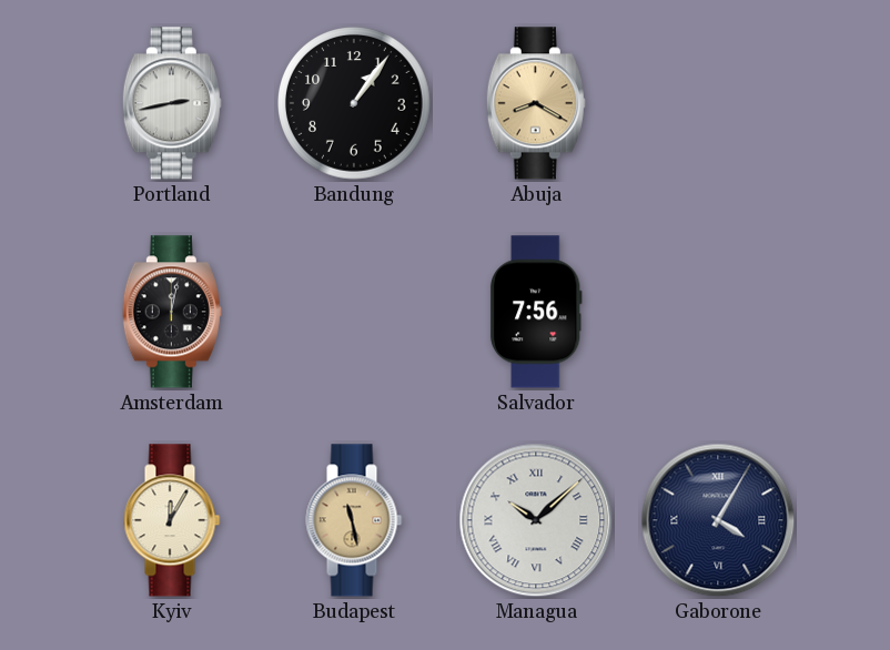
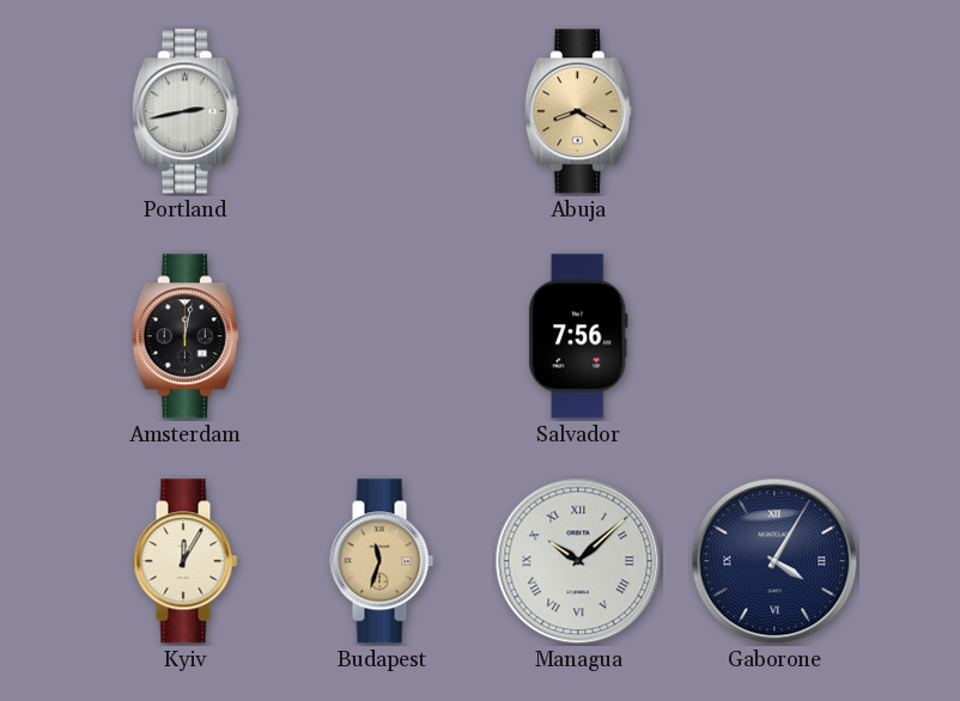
Bandung: 1:06 -> none
Budapest: 11:28 -> 11:33
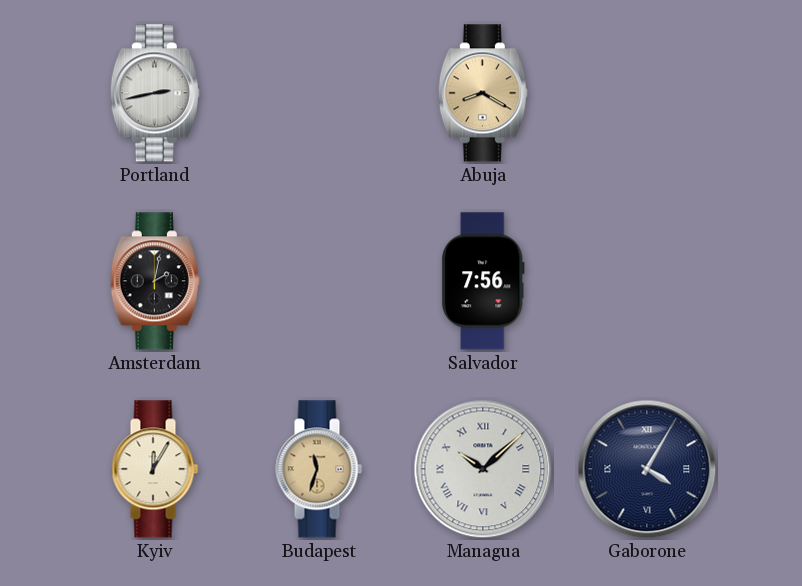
Amsterdam: 12:02 -> 2:02
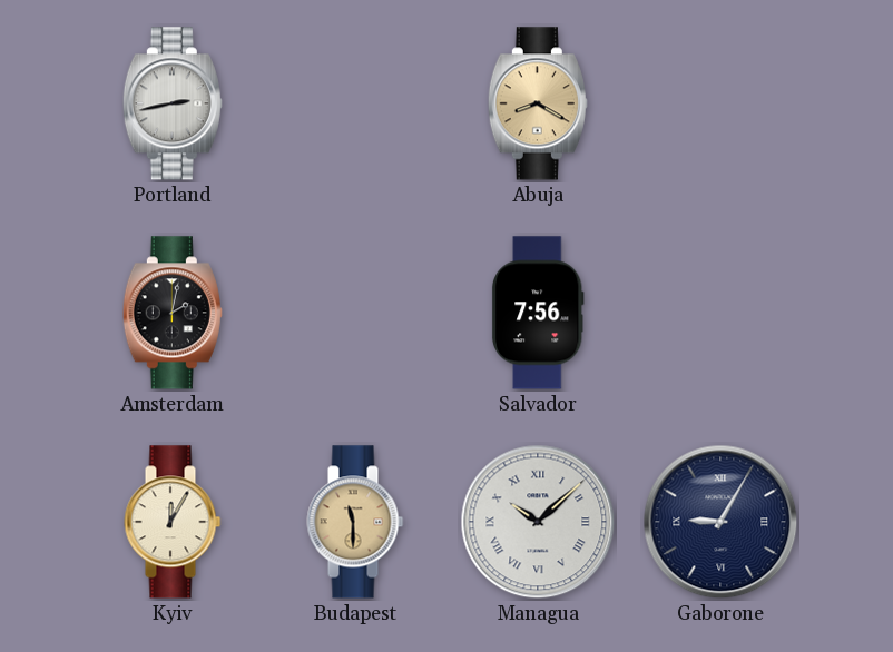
Budapest: 11:33 -> 11:30
Gaborone: 4:05 -> 9:05
